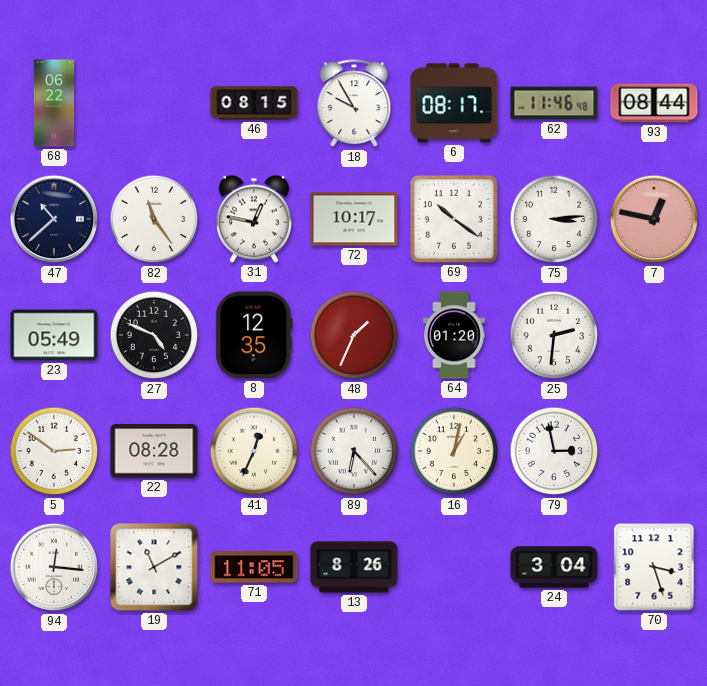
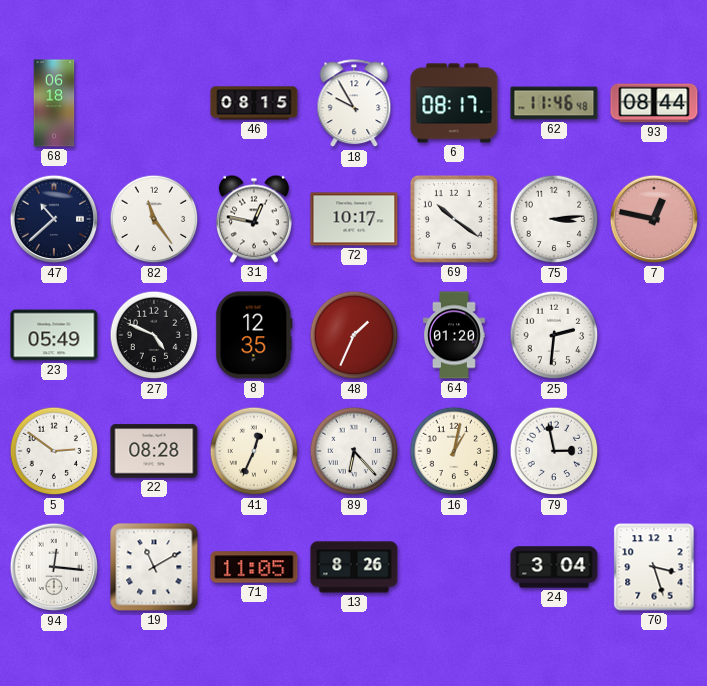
68: 06:22 -> 06:18
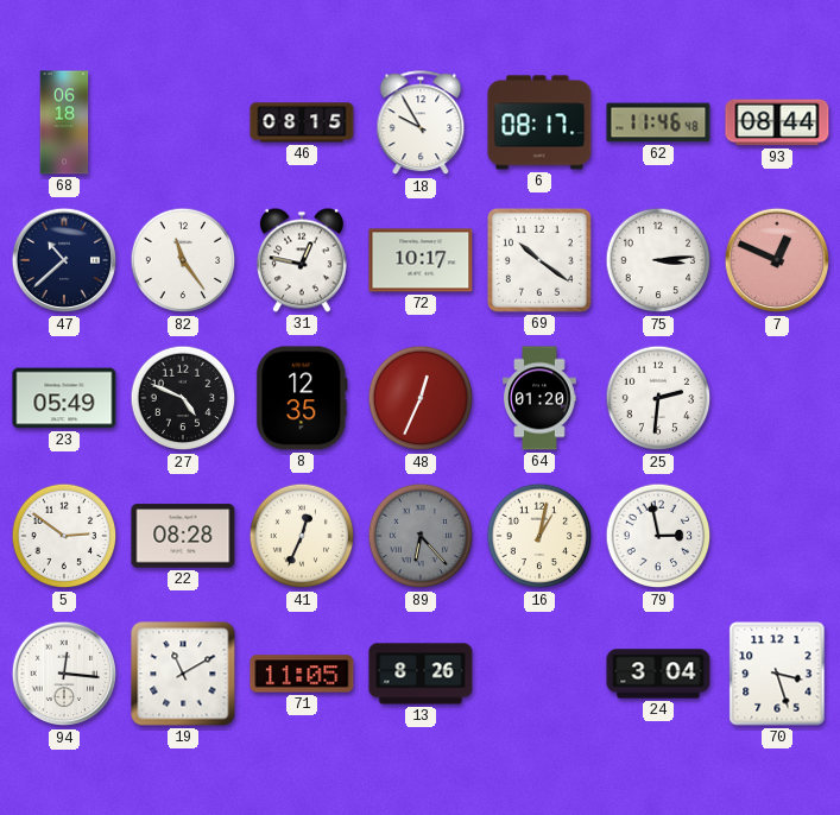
7: 12:47 -> 12:49
48: 1:34 -> 12:34
89 dial: white -> grey
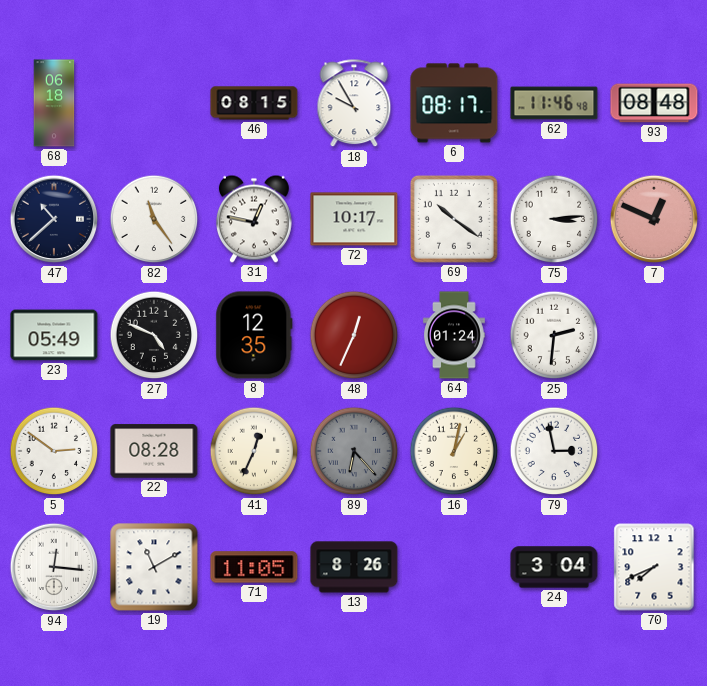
93: 08:44 -> 08:48
64: 01:20 -> 01:24
70: 3:27 -> 7:41
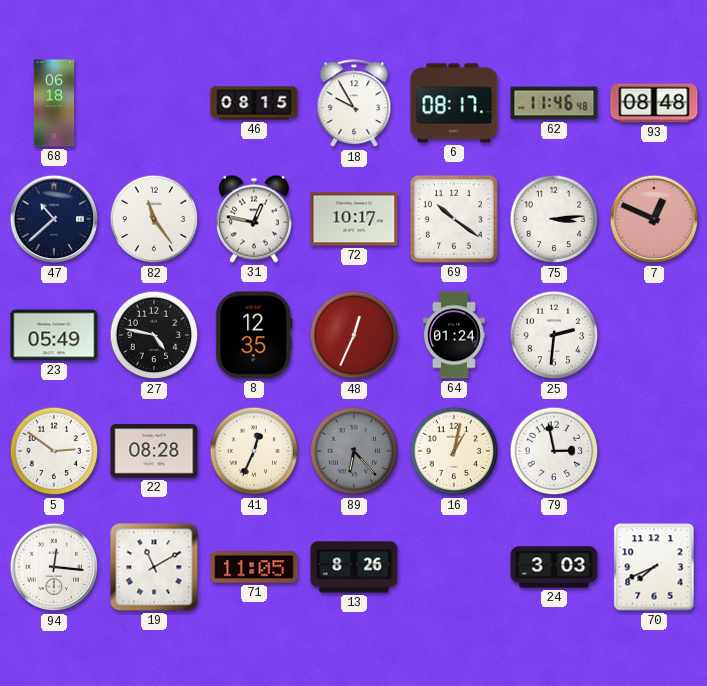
27: 4:49 -> 4:47
24: 3:04 -> 3:03
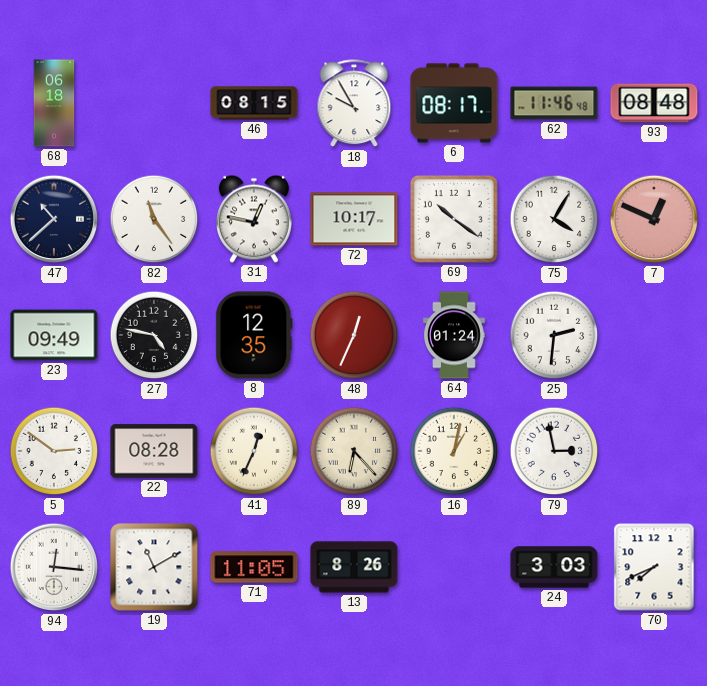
75: 3:14 -> 4:05
23: 05:49 -> 09:49
89 dial: grey -> cream
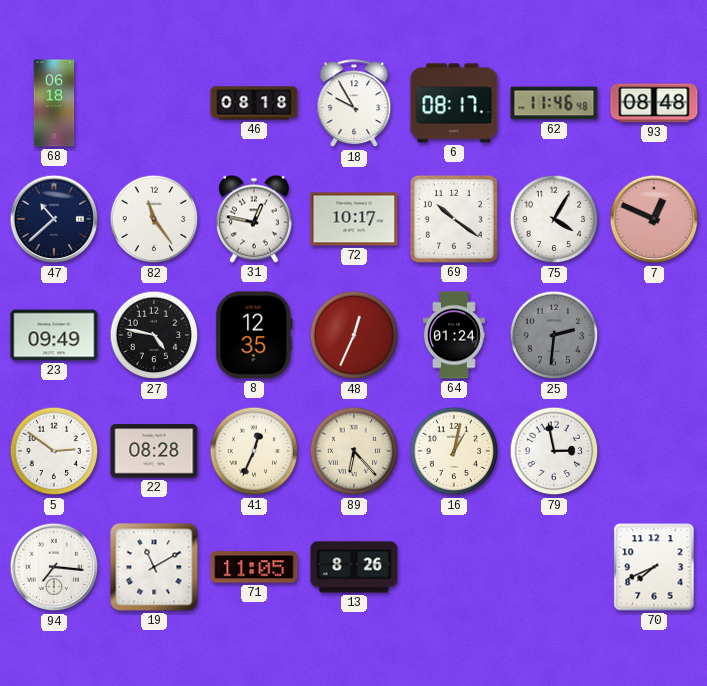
46: 08:15 -> 08:18
25 dial: white -> grey
94: 12:16 -> 7:16
24: 3:03 -> none
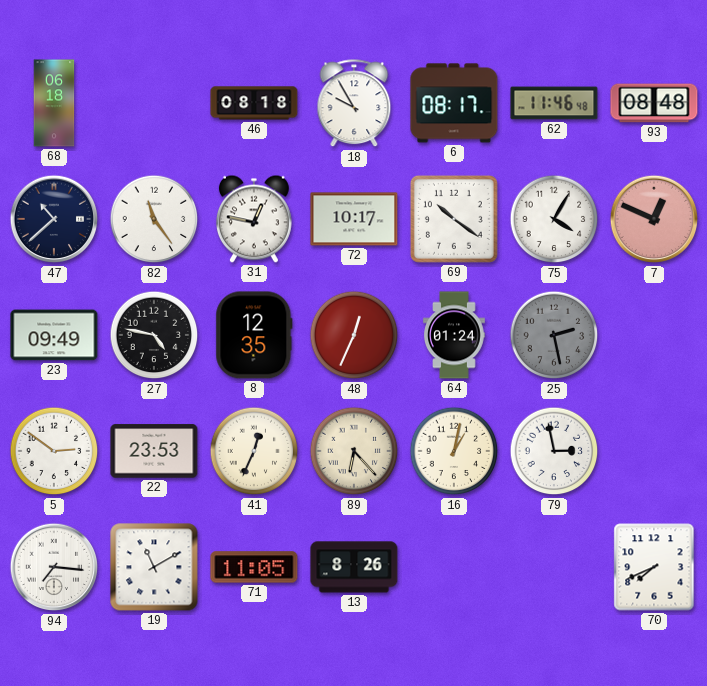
25: 2:31 -> 2:28
22: 08:28 -> 23:53
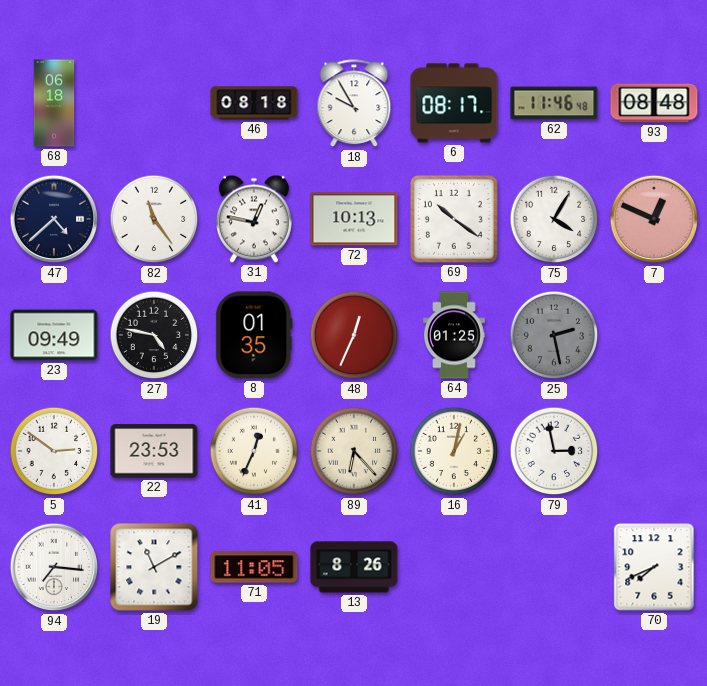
47: 10:38 -> 4:38
72: 10:17 -> 10:13
8: 12:35 -> 01:35
64: 01:24 -> 01:25
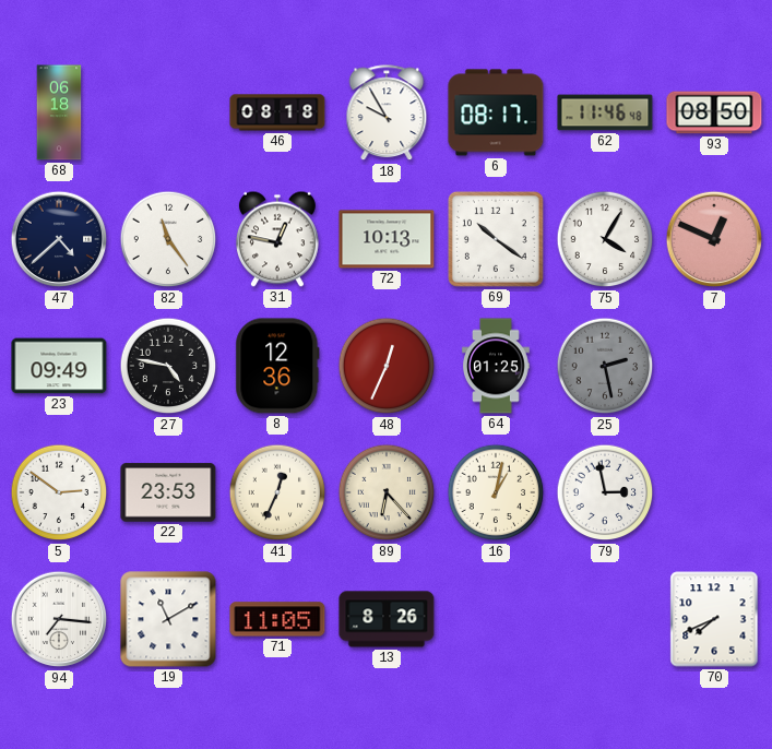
93: 08:48 -> 08:50
8: 01:35 -> 12:36
